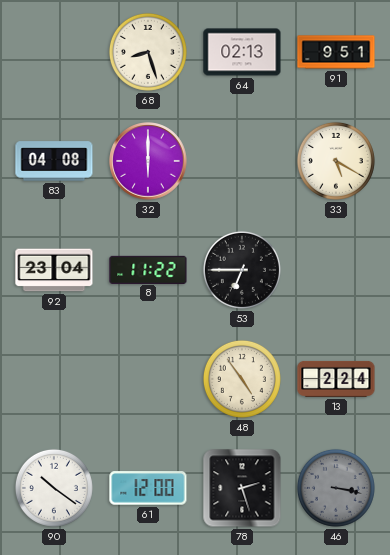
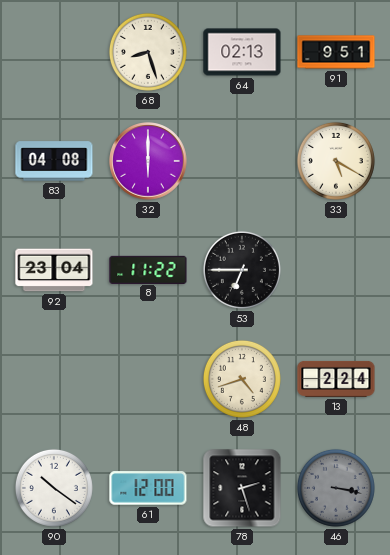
48: 4:54 -> 4:42
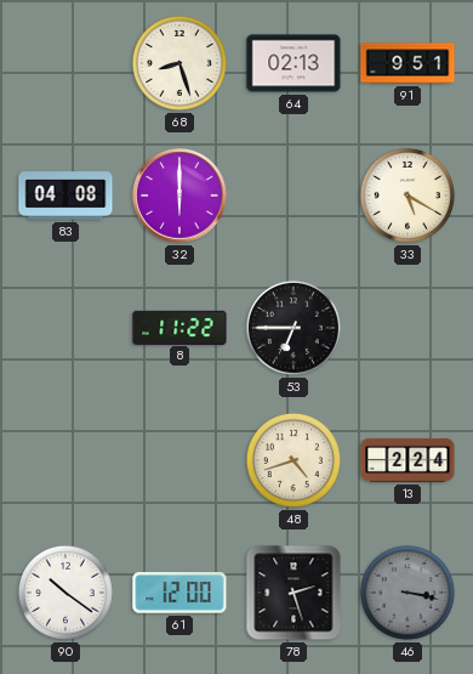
92: 23:04 -> none
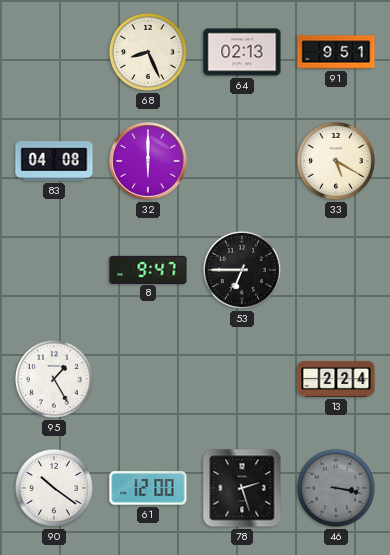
68: 8:27 -> 8:26
8: 11:22 -> 9:47
95: none -> 1:25
48: 4:42 -> none
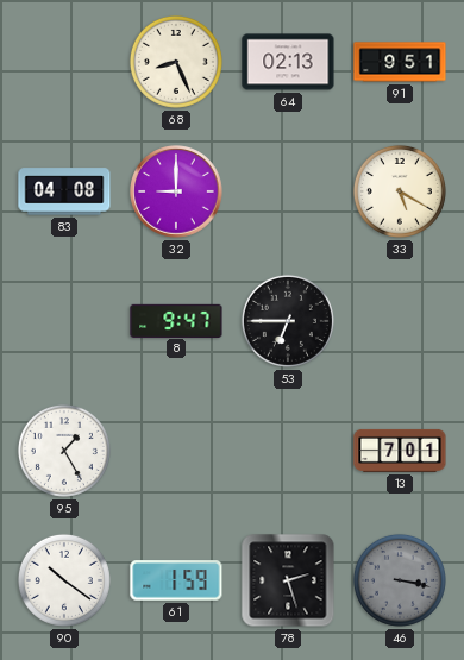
32: 6:00 -> 9:00
13: 2:24 -> 7:01
61: 12:00 -> 1:59
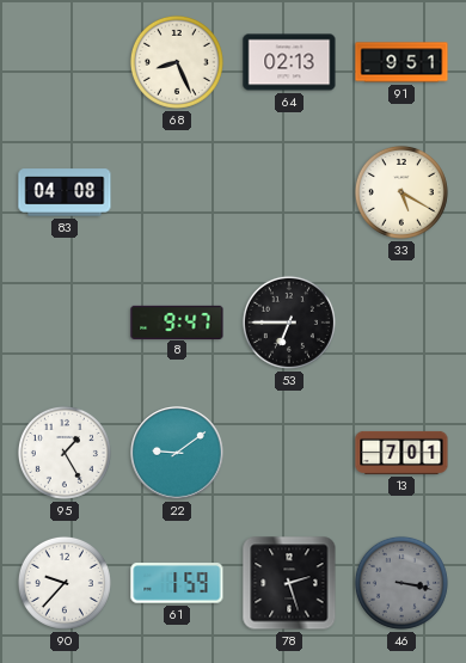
32: 9:00 -> none
22: none -> 9:09
90: 10:21 -> 9:37
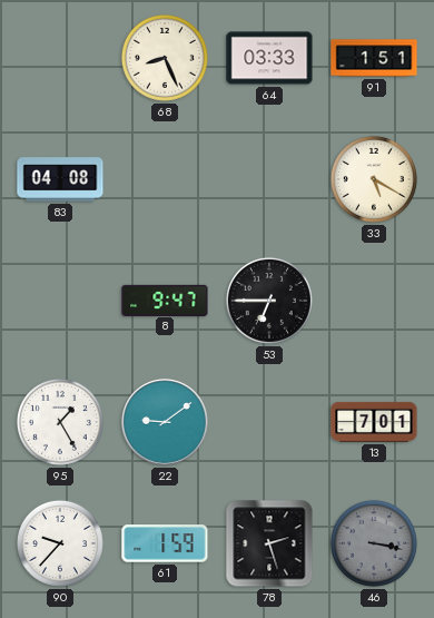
64: 02:13 -> 03:33
91: 9:51 -> 1:51
